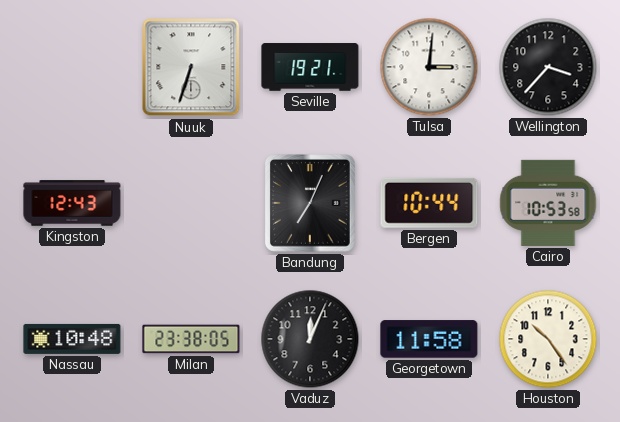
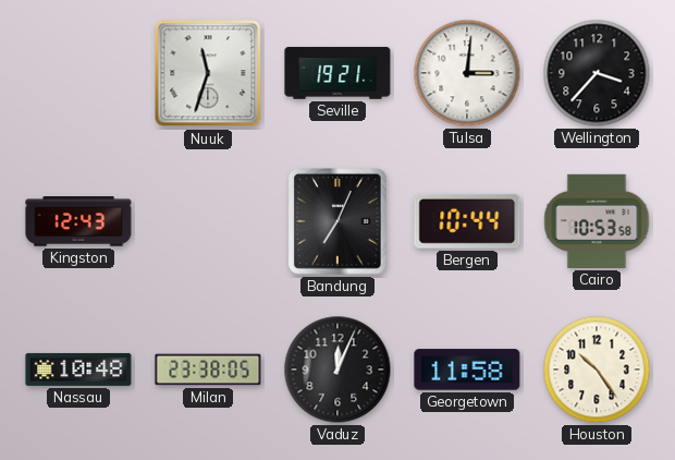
Nuuk: 6:33 -> 11:33
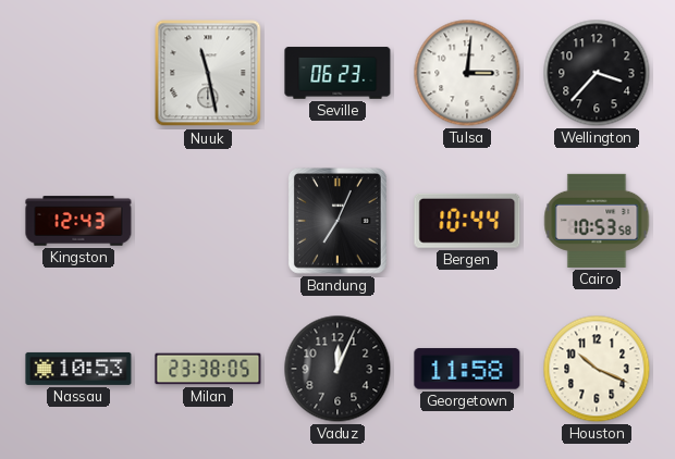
Nuuk: 11:33 -> 11:28
Seville: 19:21 -> 06:23
Nassau: 10:48 -> 10:53
Houston: 10:24 -> 10:19
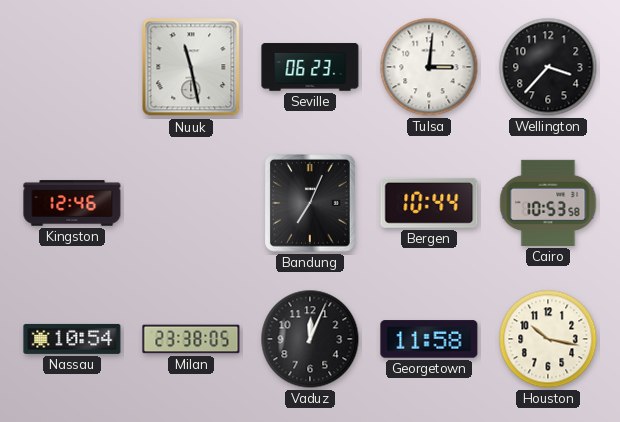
Kingston: 12:43 -> 12:46
Nassau: 10:53 -> 10:54
Houston: 10:19 -> 10:17
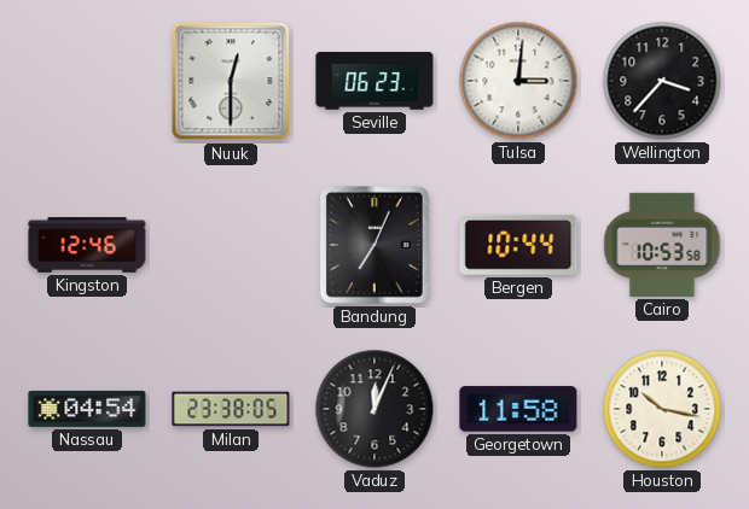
Nuuk: 11:28 -> 12:30
Nassau: 10:54 -> 04:54
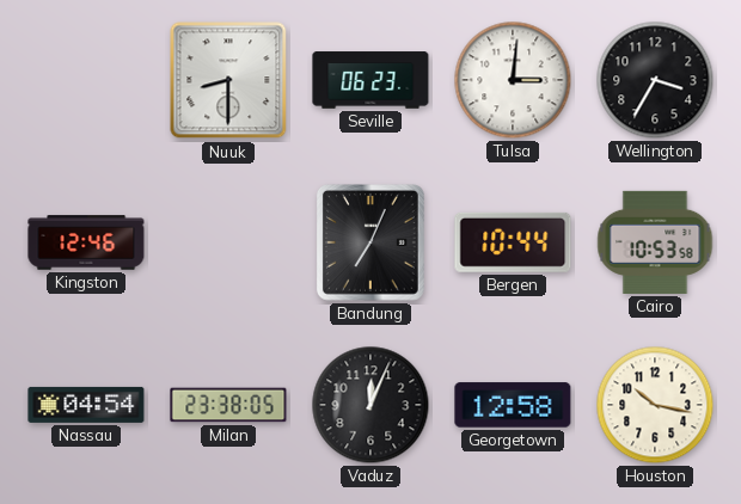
Nuuk: 12:30 -> 8:30
Wellington: 3:37 -> 3:35
Georgetown: 11:58 -> 12:58
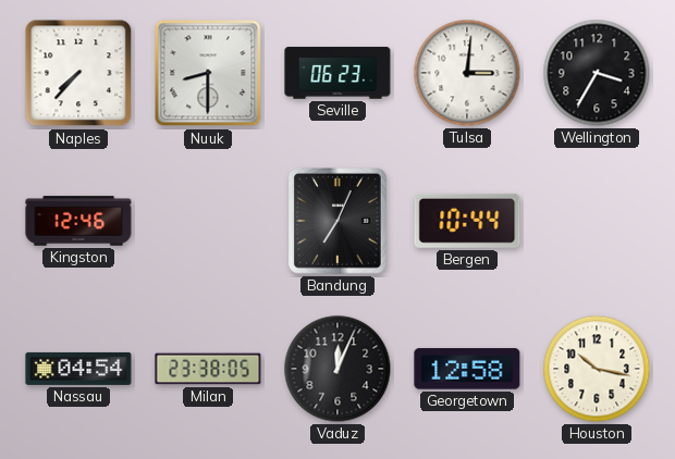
Naples: none -> 7:37
Cairo: 10:53 -> none
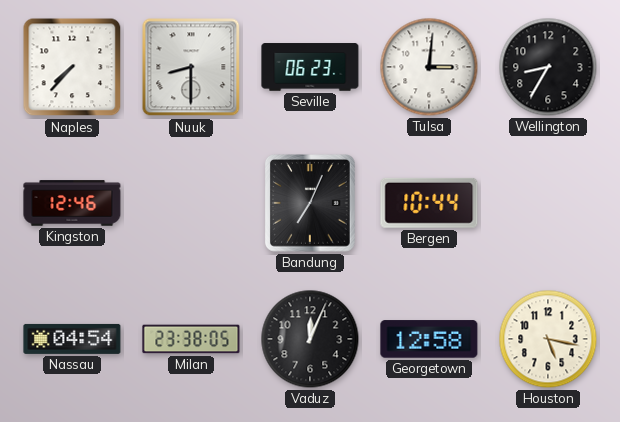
Wellington: 3:35 -> 8:35
Houston: 10:17 -> 5:17
